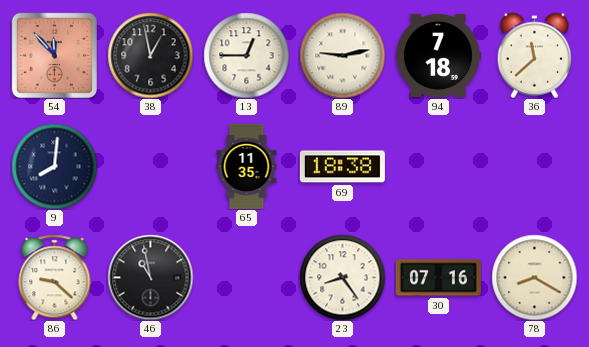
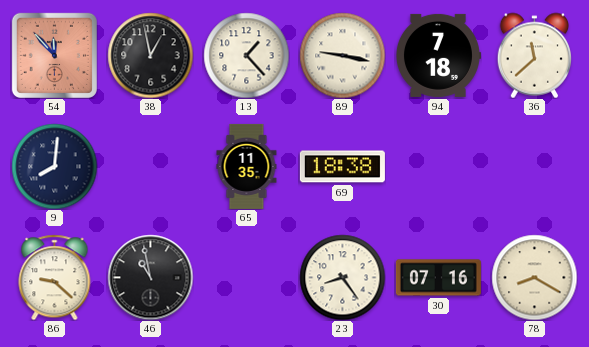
13: 12:45 -> 1:23
89: 9:13 -> 9:17
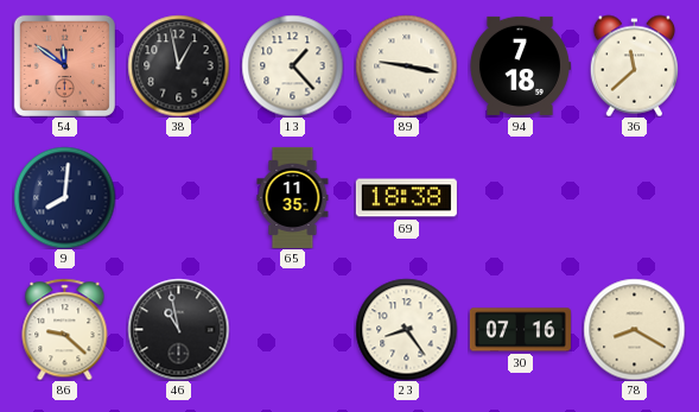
54: 11:53 -> 11:51
